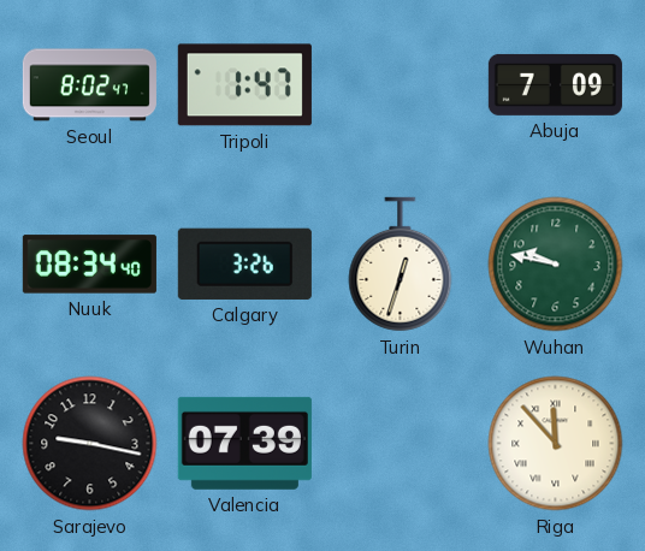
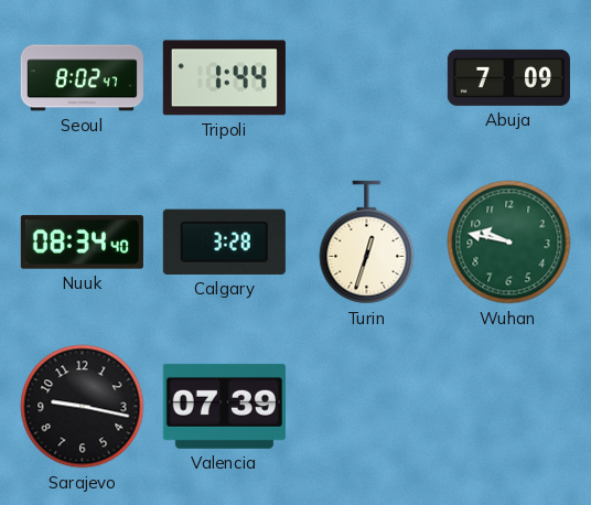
Tripoli: 1:47 -> 1:44
Calgary: 3:26 -> 3:28
Riga: 11:53 -> none
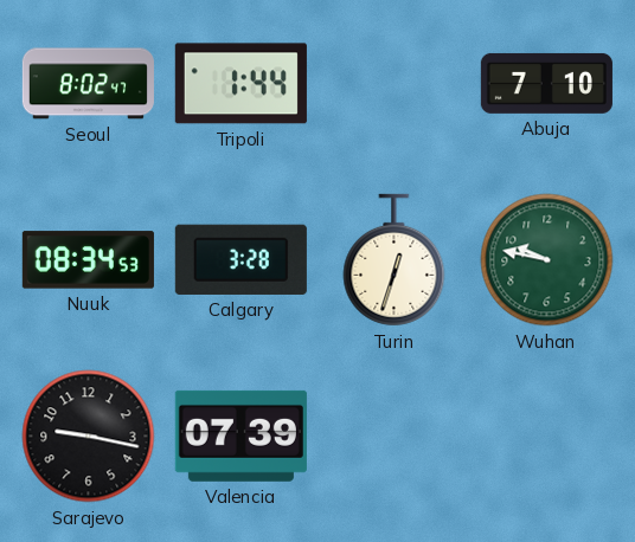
Abuja: 7:09 -> 7:10
Nuuk: 08:34:40 -> 08:34:53
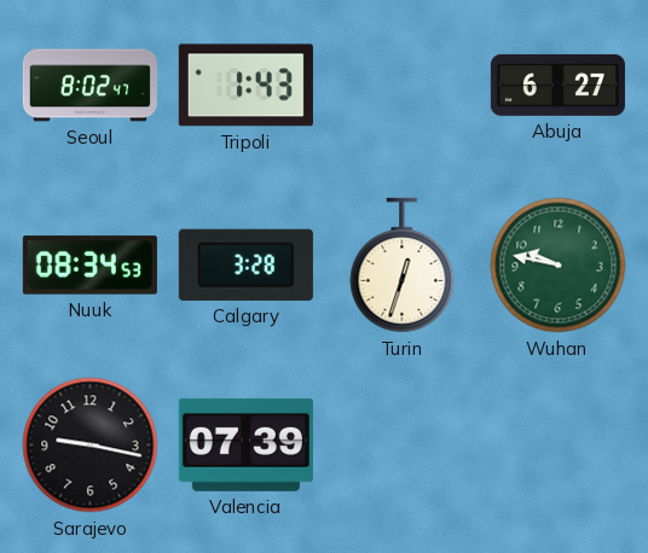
Tripoli: 1:44 -> 1:43
Abuja: 7:10 -> 6:27
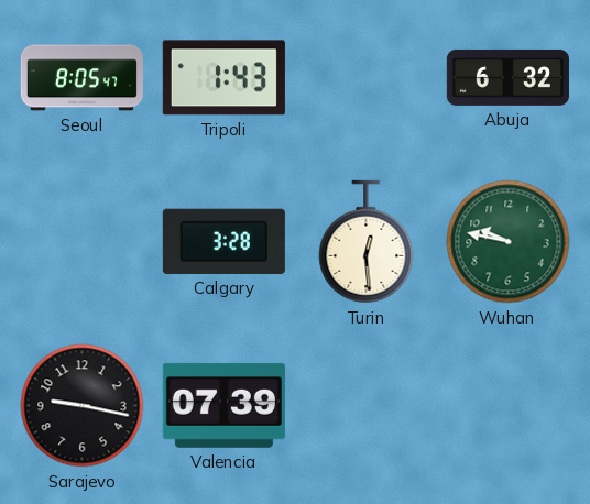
Seoul: 8:02 -> 8:05
Abuja: 6:27 -> 6:32
Nuuk: 08:34 -> none
Turin: 12:33 -> 12:29
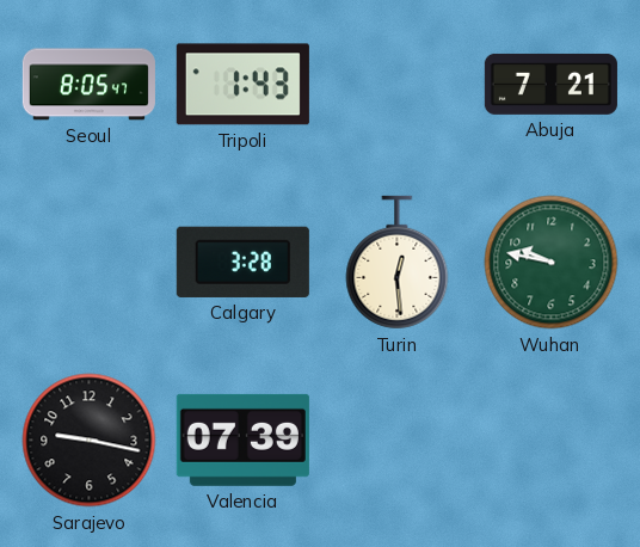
Abuja: 6:32 -> 7:21
